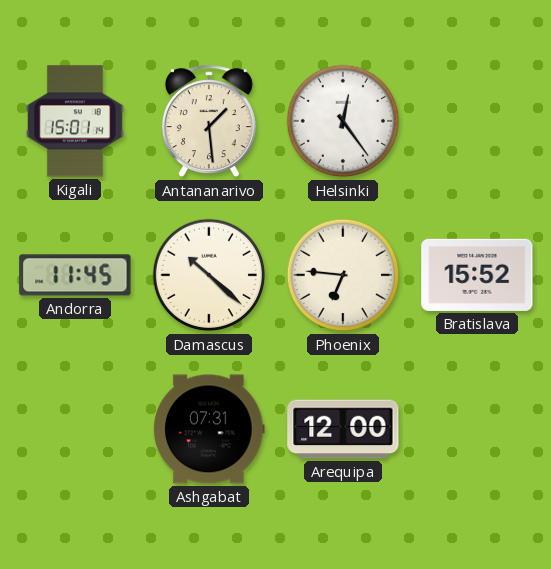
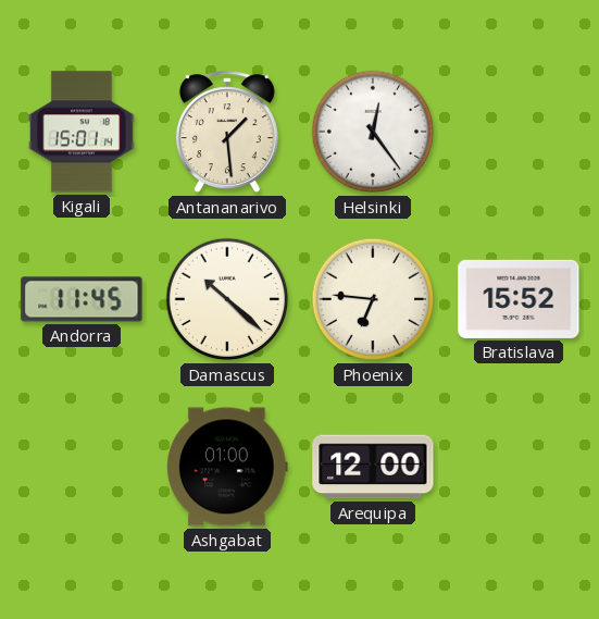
Ashgabat: 07:31 -> 01:00
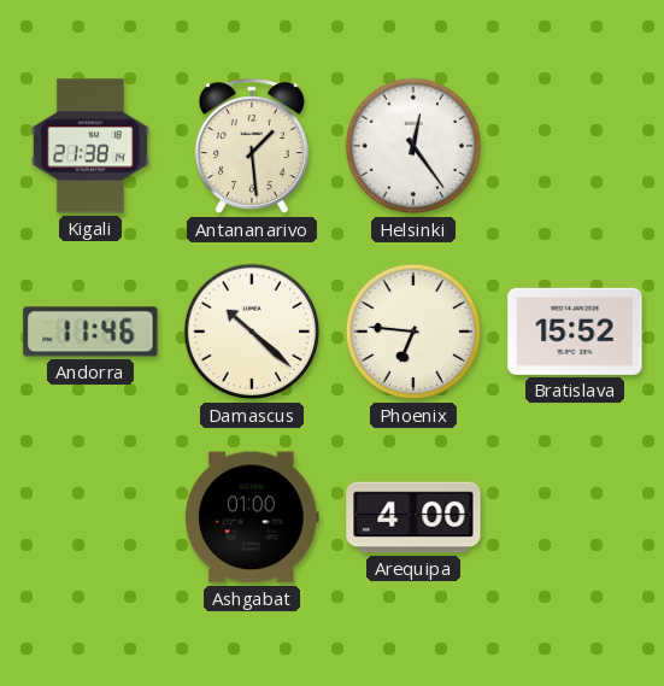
Kigali: 15:01 -> 21:38
Andorra: 11:45 -> 11:46
Arequipa: 12:00 -> 4:00
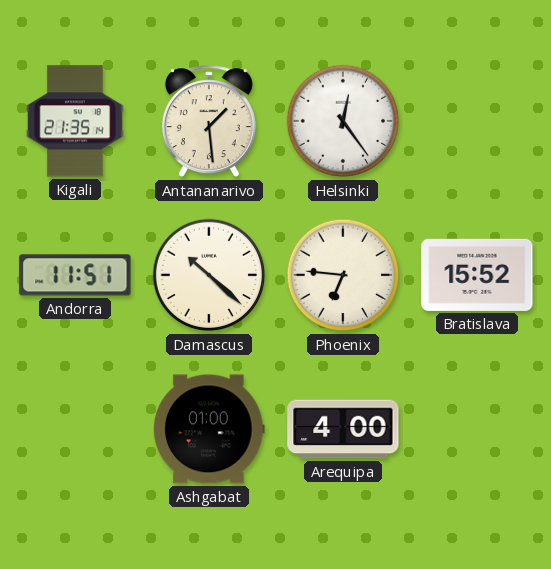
Kigali: 21:38 -> 21:35
Andorra: 11:46 -> 11:51
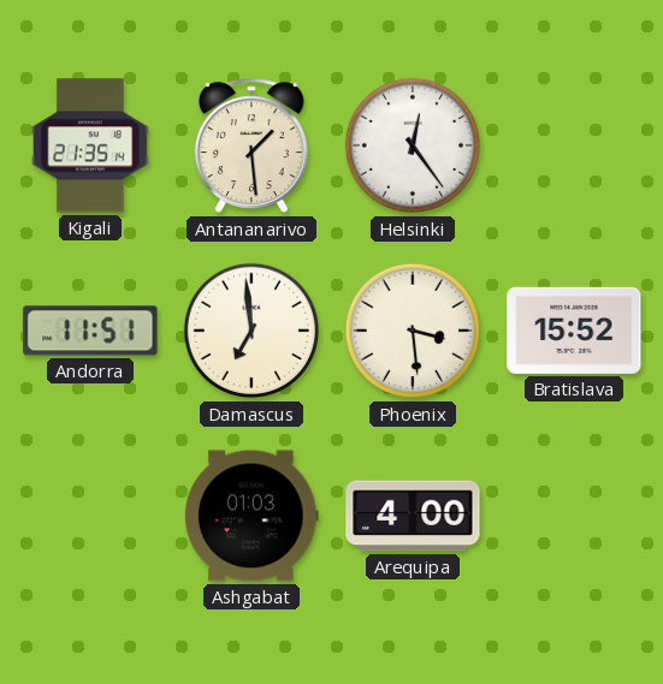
Damascus: 10:22 -> 6:59
Phoenix: 6:46 -> 3:29
Ashgabat: 01:00 -> 01:03
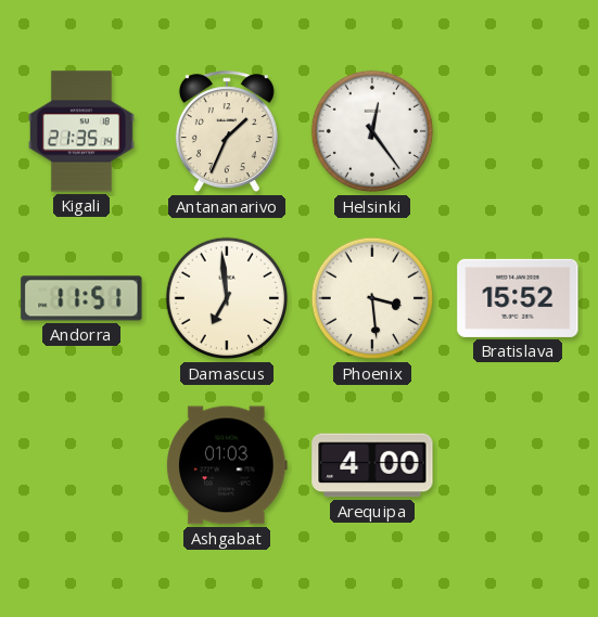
Antananarivo: 1:29 -> 1:34
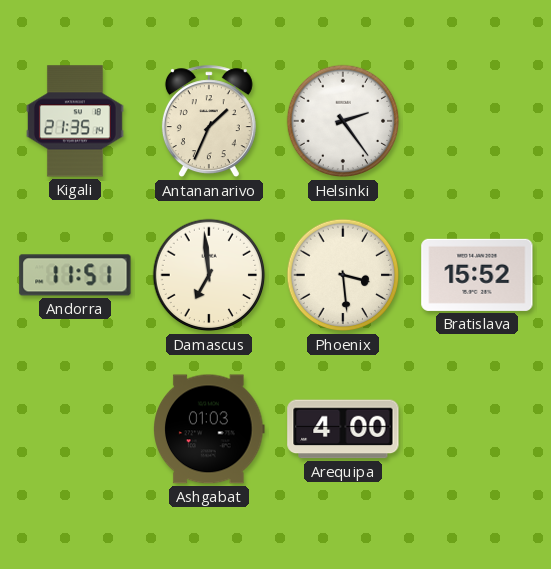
Helsinki: 12:24 -> 2:24
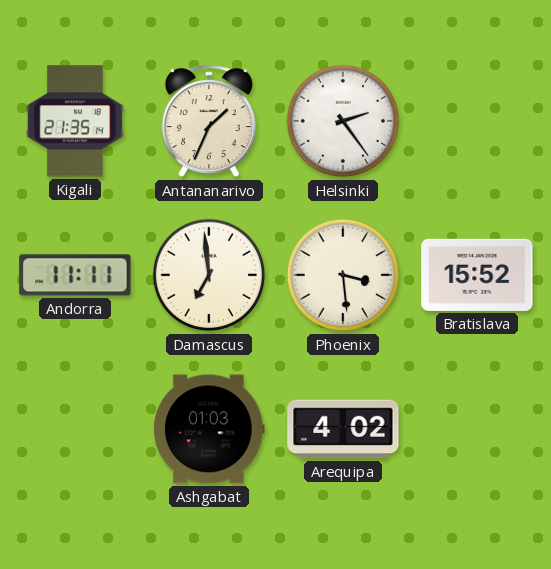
Andorra: 11:51 -> 11:11
Arequipa: 4:00 -> 4:02
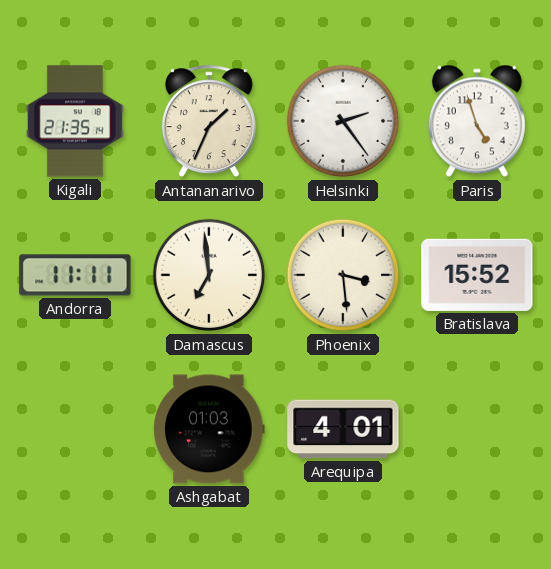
Paris: none -> 4:57
Arequipa: 4:02 -> 4:01
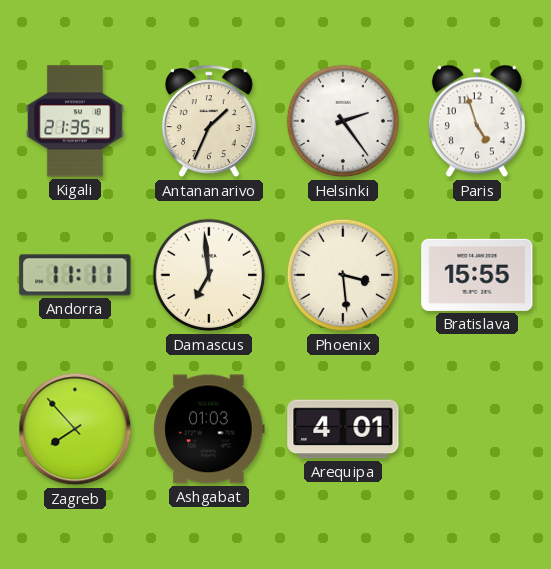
Bratislava: 15:52 -> 15:55
Zagreb: none -> 7:53
